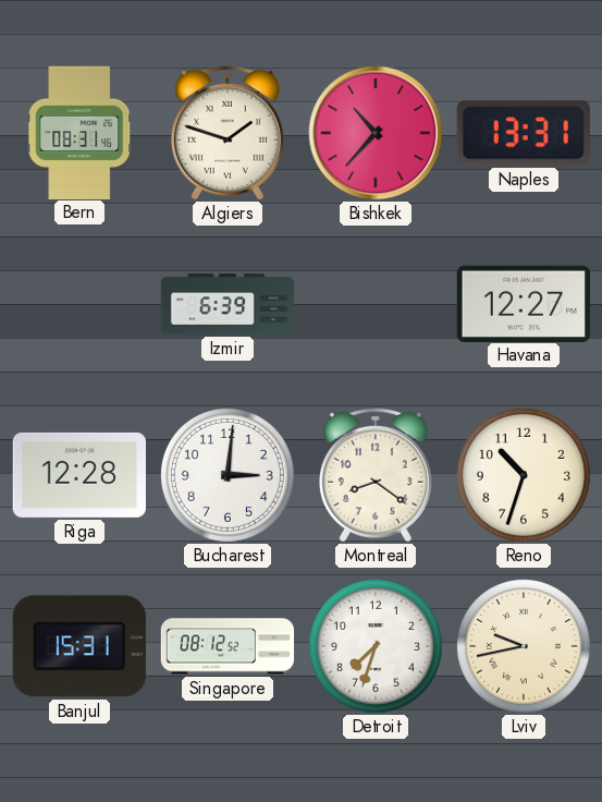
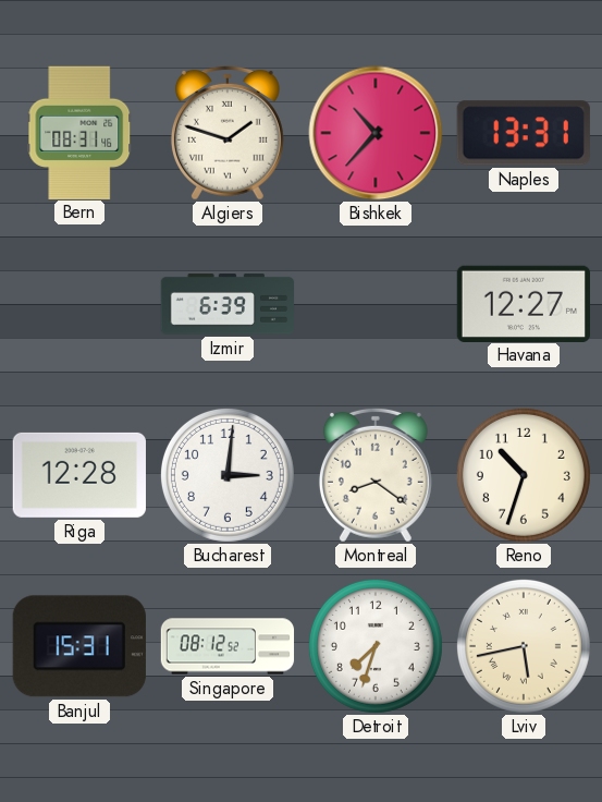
Lviv: 9:43 -> 5:43
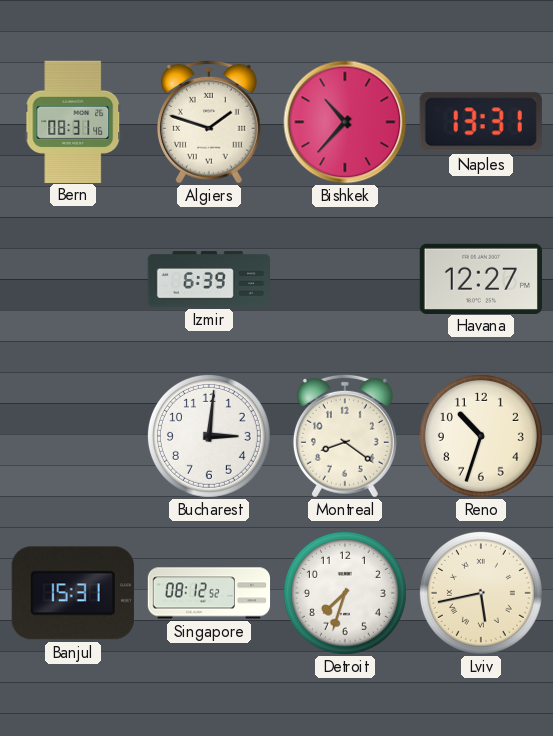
Riga: 12:28 -> none
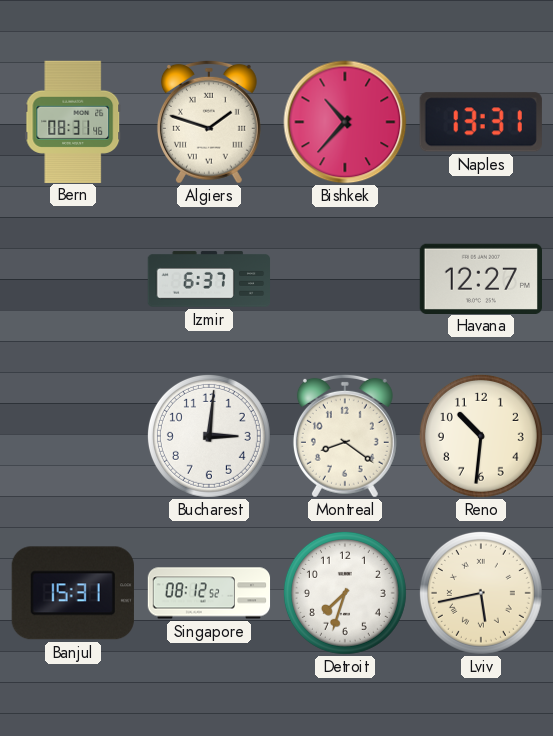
Izmir: 6:39 -> 6:37
Reno: 10:33 -> 10:31
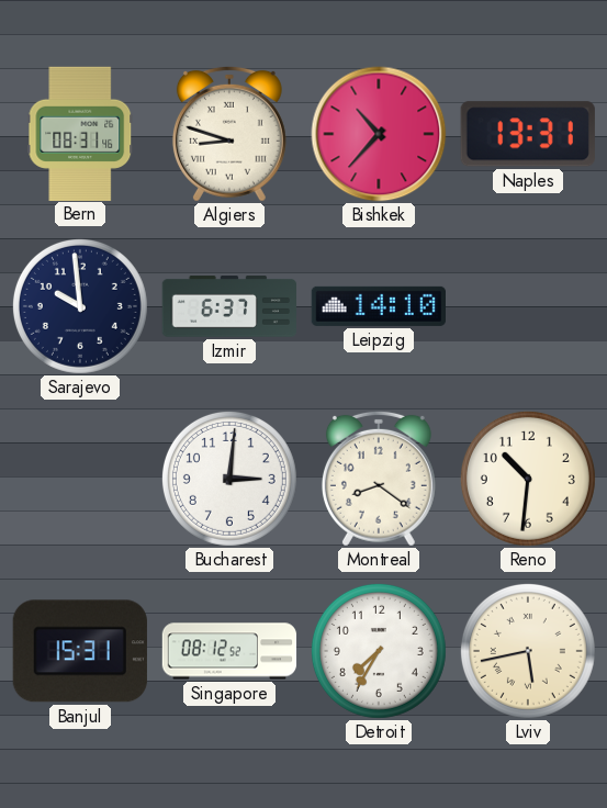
Algiers: 1:48 -> 8:48
Sarajevo: none -> 9:59
Leipzig: none -> 14:10
Havana: 12:27 -> none
Detroit: 7:33 -> 7:35
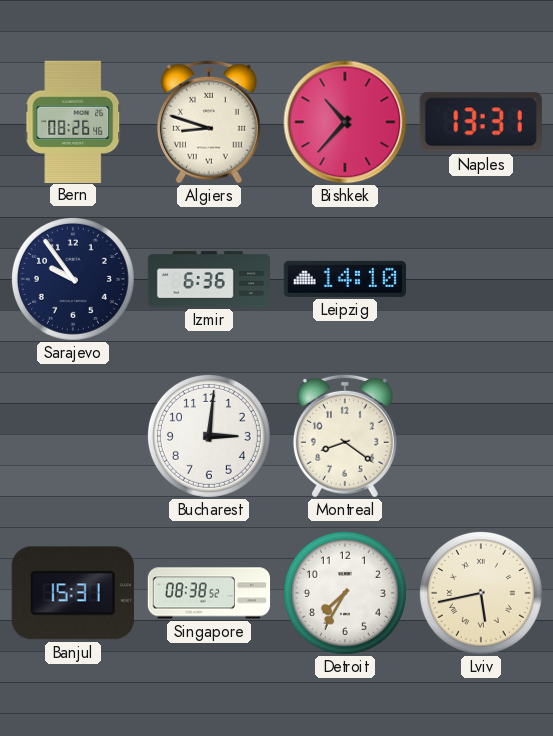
Bern: 08:31 -> 08:26
Sarajevo: 9:59 -> 9:54
Izmir: 6:37 -> 6:36
Reno: 10:31 -> none
Singapore: 08:12 -> 08:38
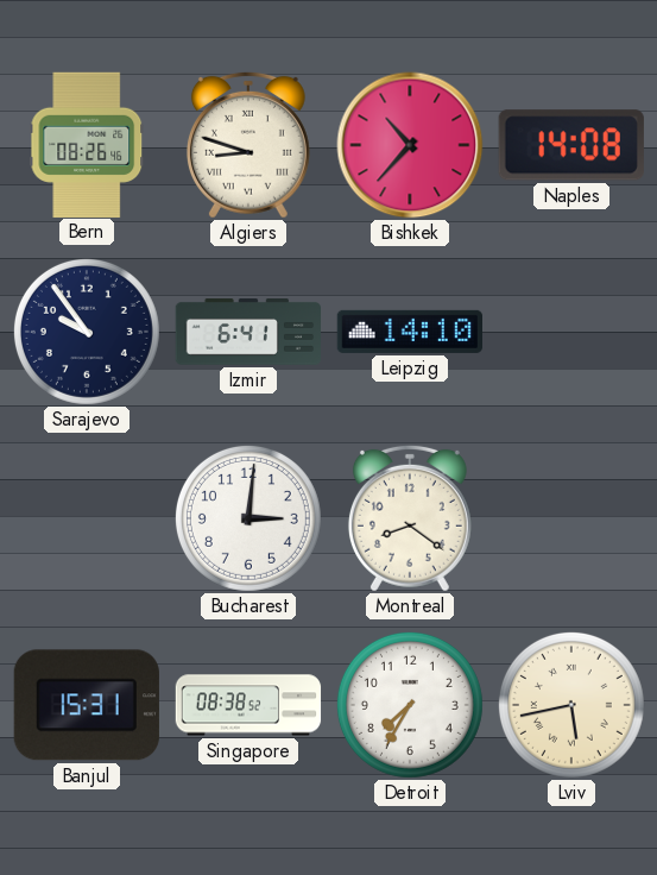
Naples: 13:31 -> 14:08
Izmir: 6:36 -> 6:41
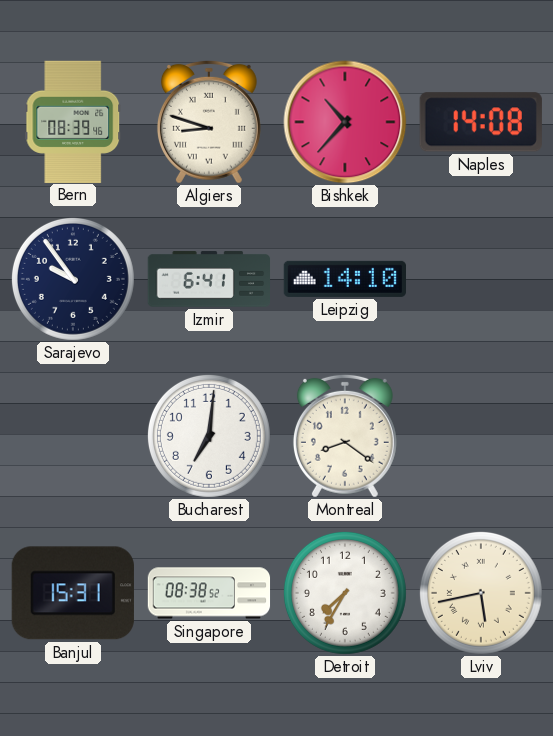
Bern: 08:26 -> 08:39
Bucharest: 3:01 -> 7:01
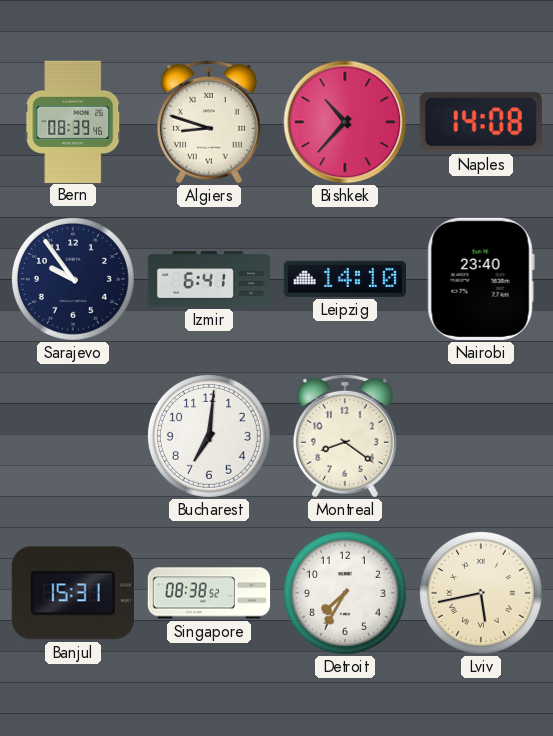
Nairobi: none -> 23:40
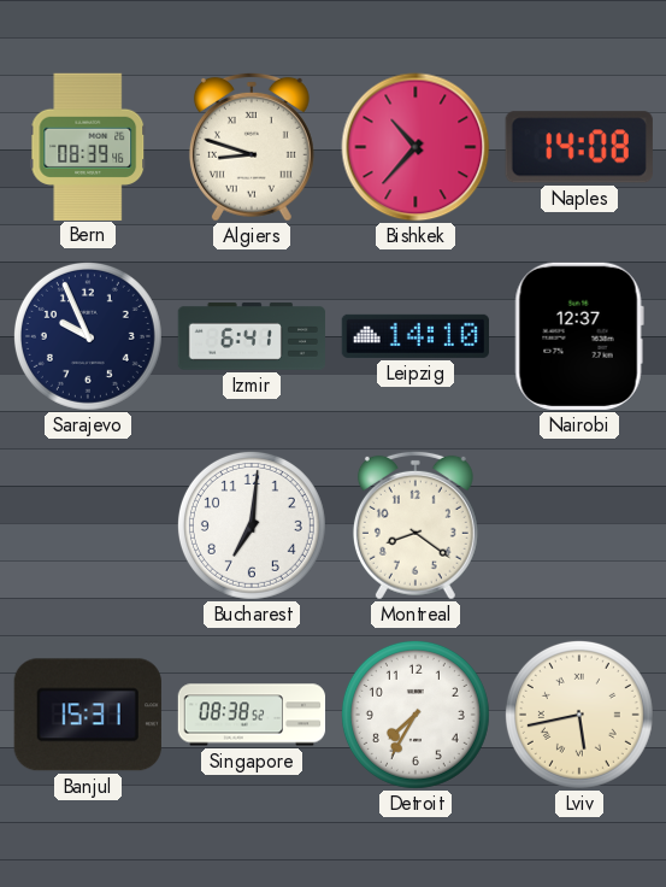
Sarajevo: 9:54 -> 9:56
Nairobi: 23:40 -> 12:37
